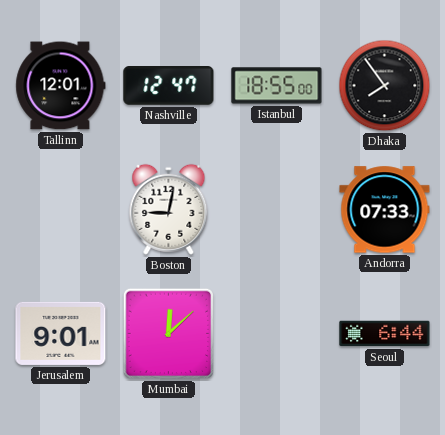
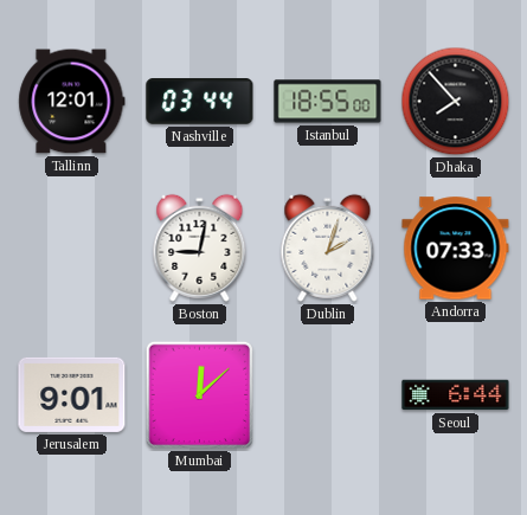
Nashville: 12:47 -> 03:44
Dhaka: 7:54 -> 7:53
Dublin: none -> 2:03
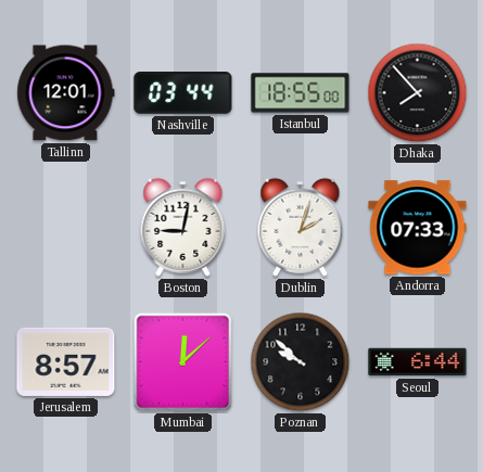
Jerusalem: 9:01 -> 8:57
Poznan: none -> 9:52
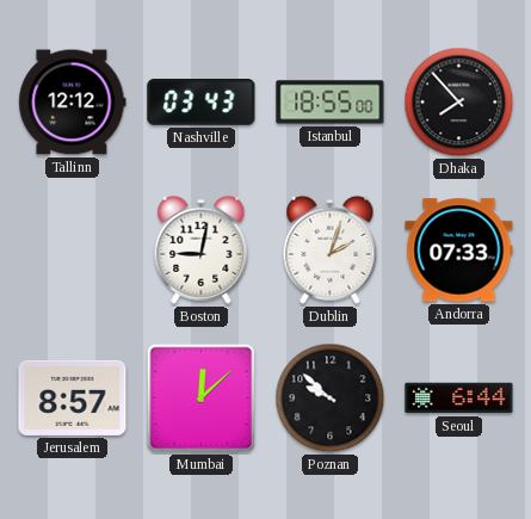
Tallinn: 12:01 -> 12:12
Nashville: 03:44 -> 03:43
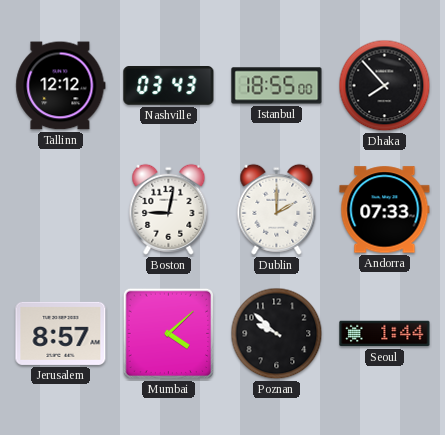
Dublin: 2:03 -> 2:00
Mumbai: 12:08 -> 4:08
Seoul: 6:44 -> 1:44
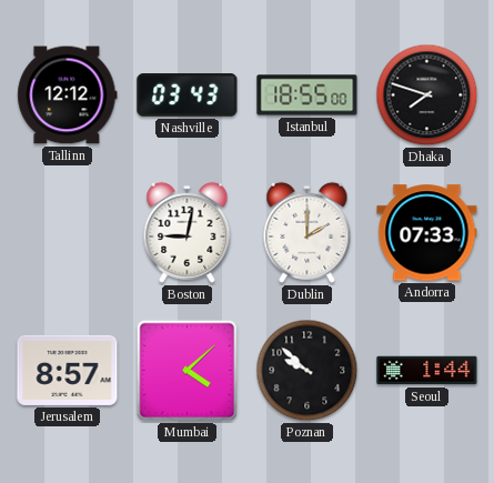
Dhaka: 7:53 -> 7:48
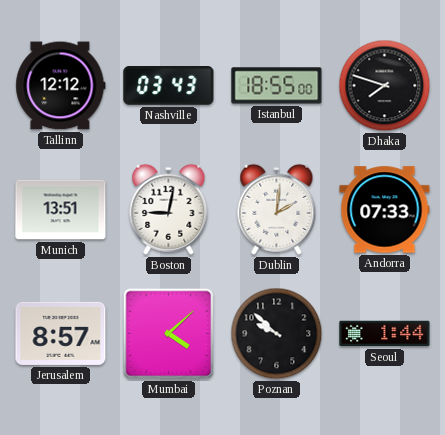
Munich: none -> 13:51
Dublin: 2:00 -> 2:01
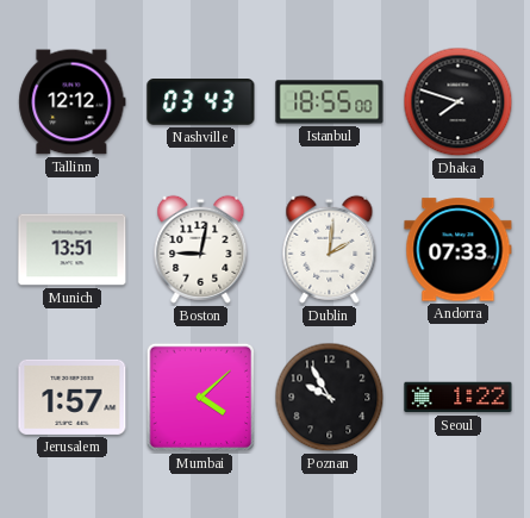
Jerusalem: 8:57 -> 1:57
Poznan: 9:52 -> 9:55
Seoul: 1:44 -> 1:22
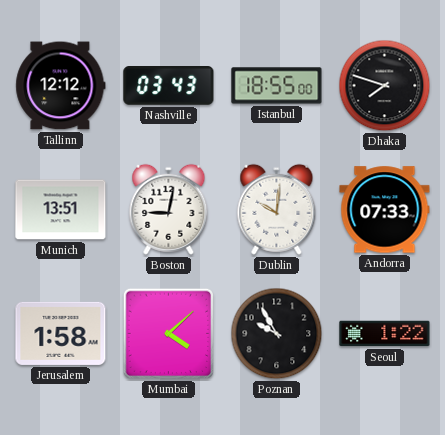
Dublin: 2:01 -> 10:01
Jerusalem: 1:57 -> 1:58
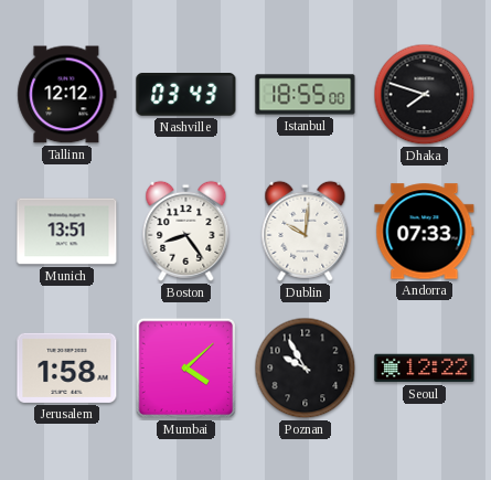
Boston: 9:02 -> 8:24
Seoul: 1:22 -> 12:22
